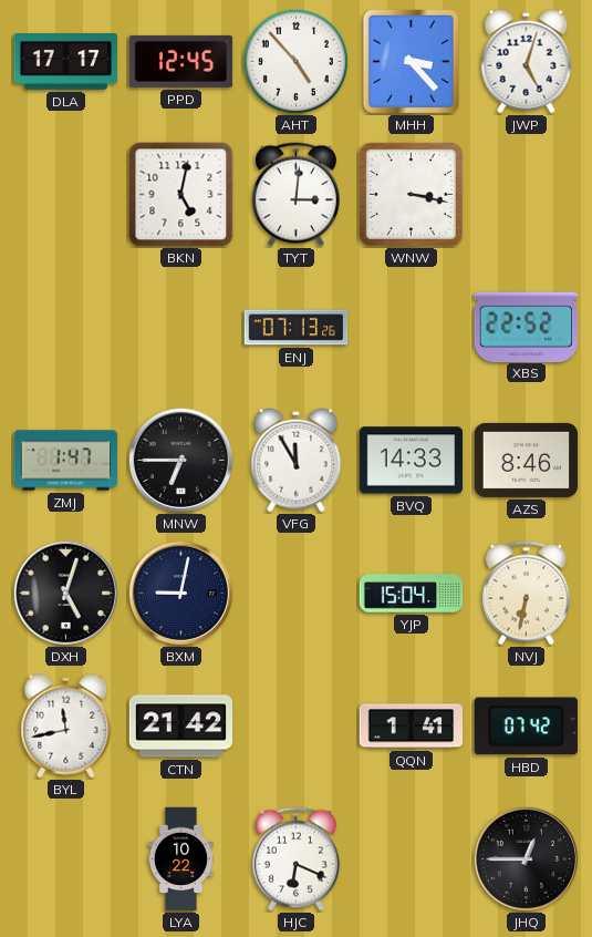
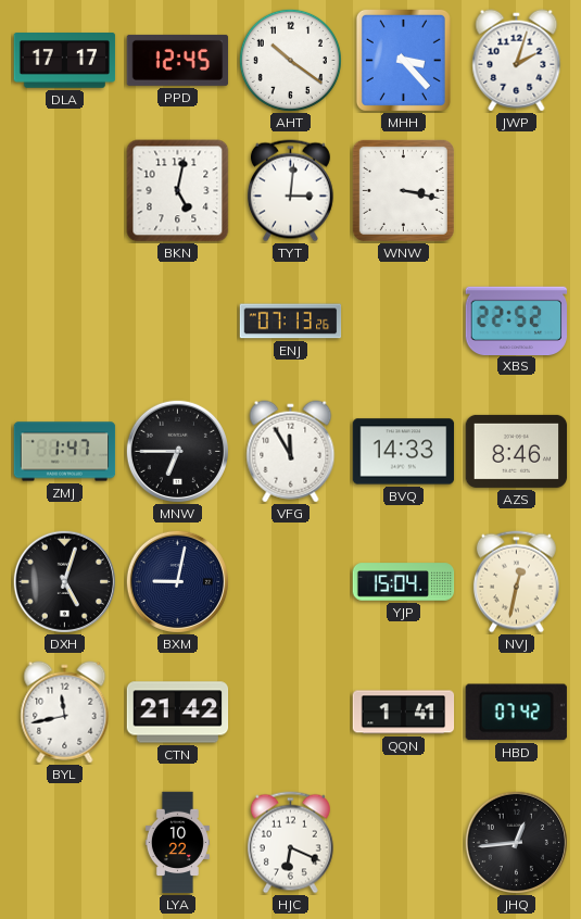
AHT: 4:53 -> 10:21
JWP: 5:03 -> 2:03
NVJ: 6:32 -> 12:32
JHQ: 12:45 -> 12:44
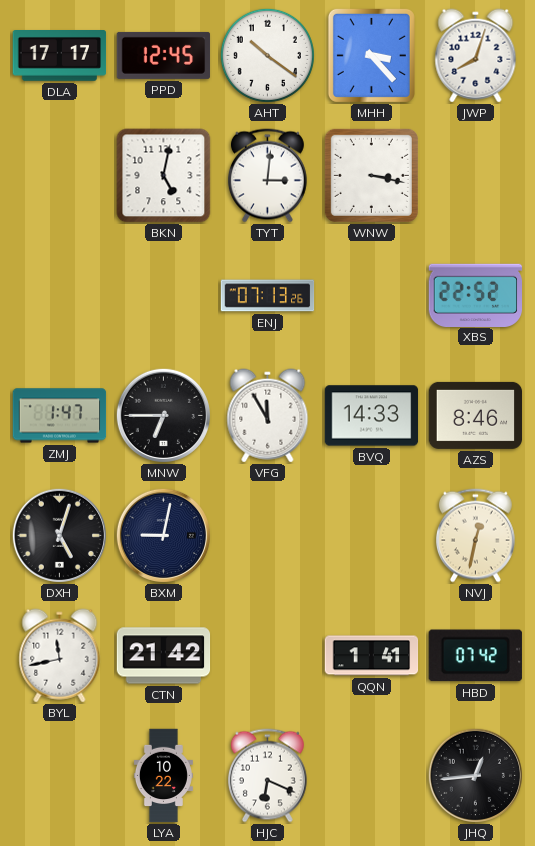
JWP: 2:03 -> 8:03
YJP: 15:04 -> none
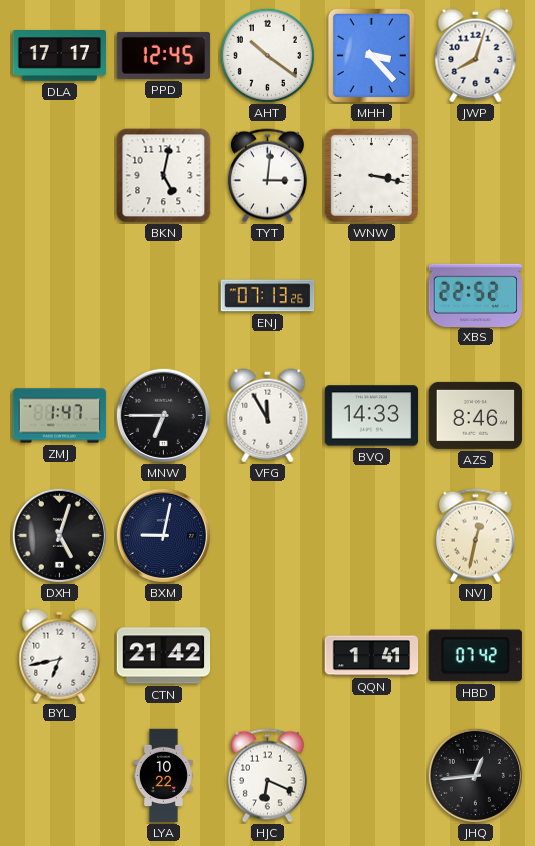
BYL: 11:43 -> 6:43
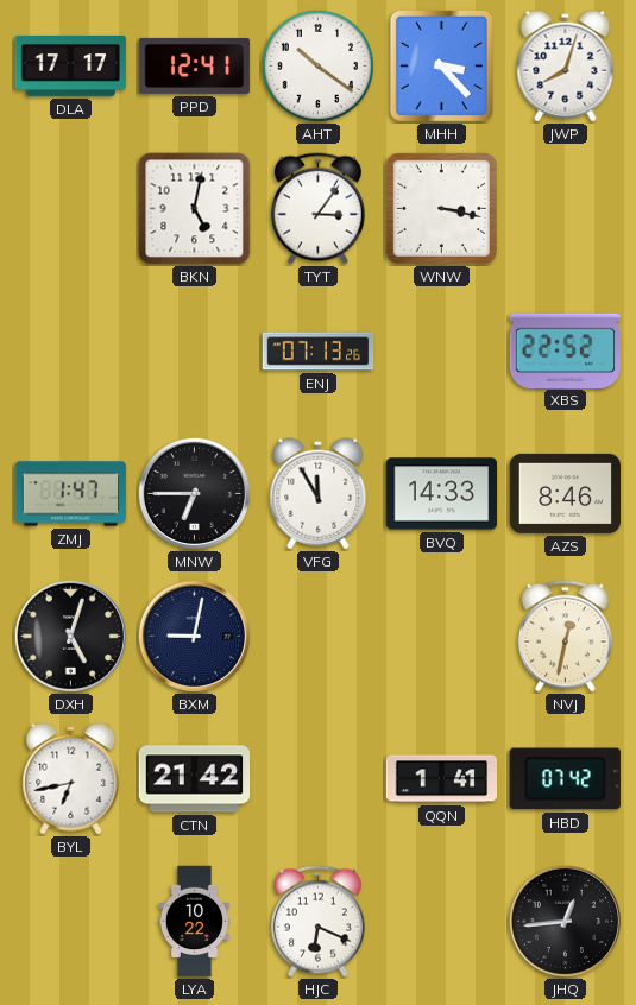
PPD: 12:45 -> 12:41
TYT: 3:01 -> 3:06
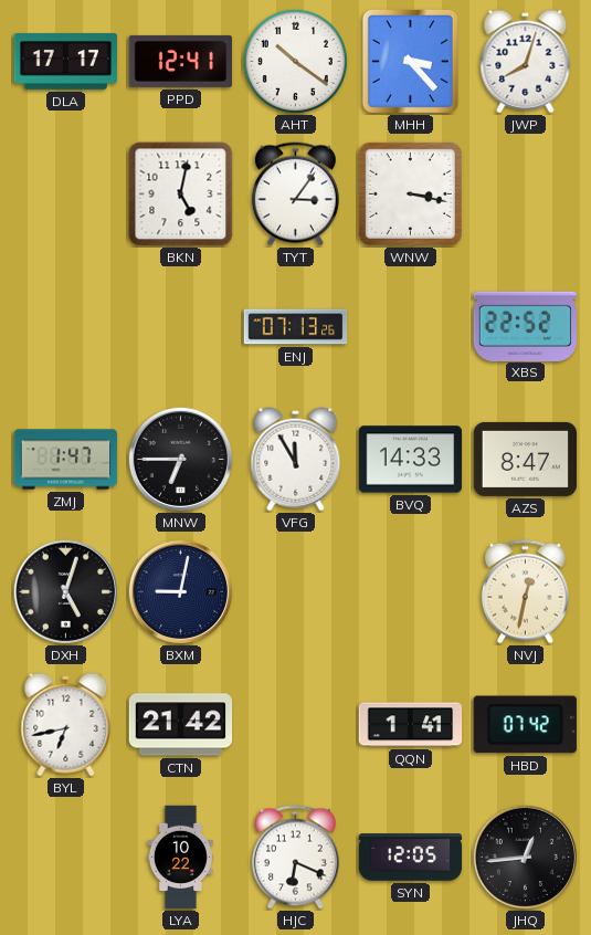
AZS: 8:46 -> 8:47
SYN: none -> 12:05
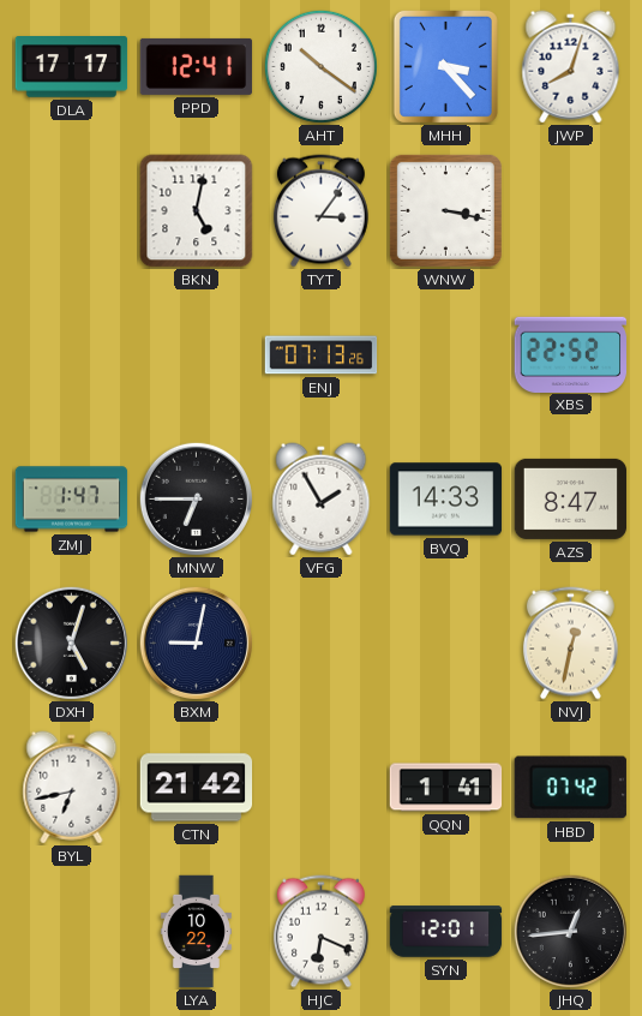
VFG: 11:55 -> 1:55
SYN: 12:05 -> 12:01
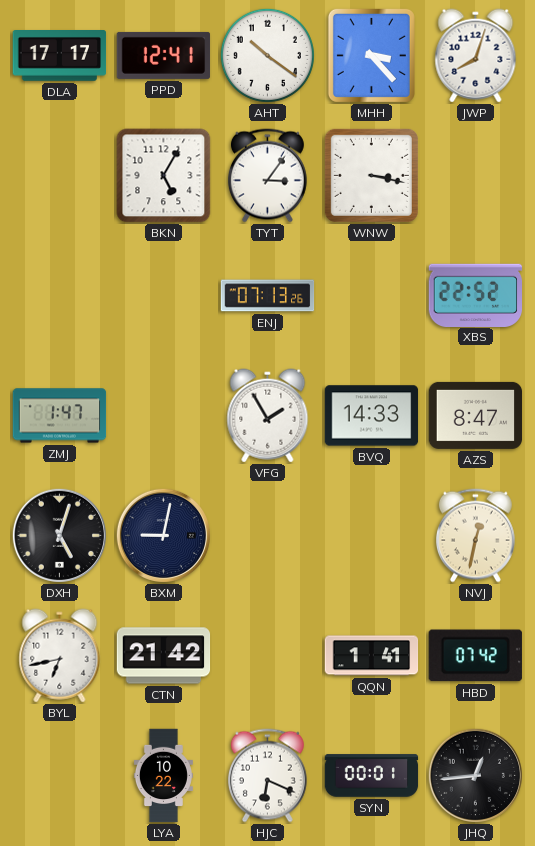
BKN: 5:02 -> 5:05
MNW: 6:45 -> none
SYN: 12:01 -> 00:01
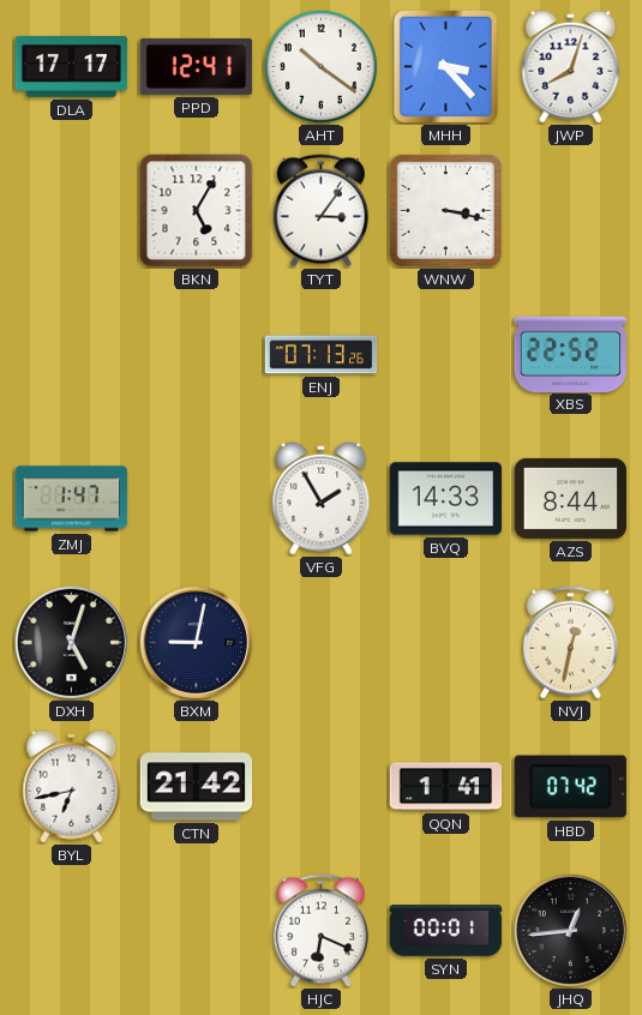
AZS: 8:47 -> 8:44
LYA: 10:22 -> none
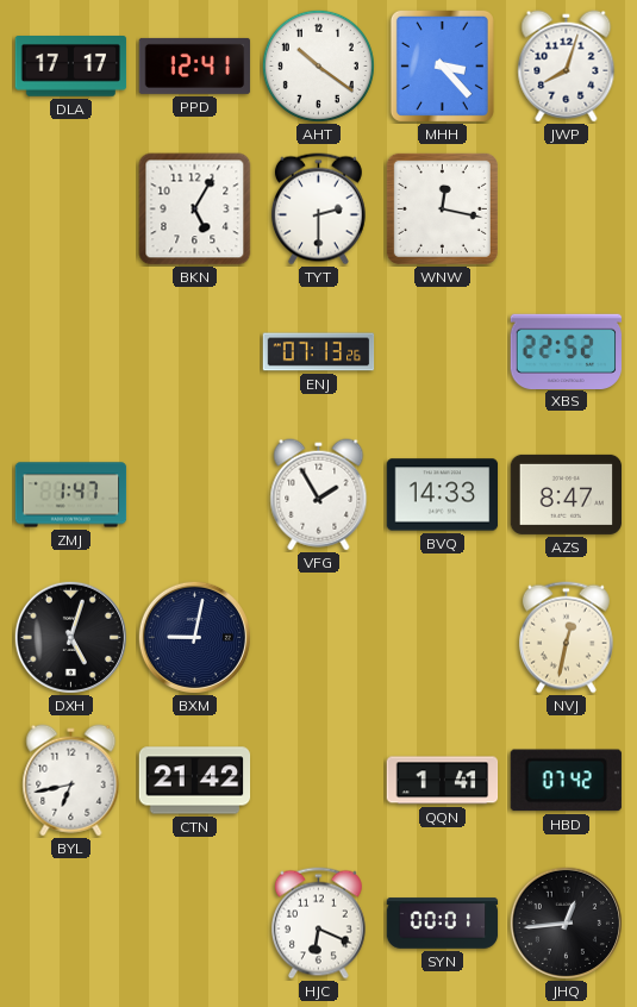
TYT: 3:06 -> 2:30
WNW: 3:17 -> 12:17
AZS: 8:44 -> 8:47
